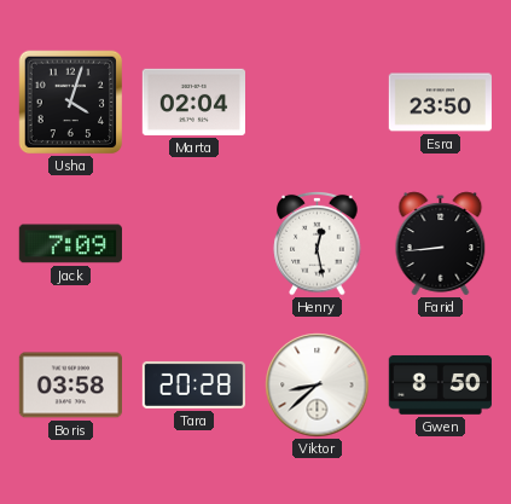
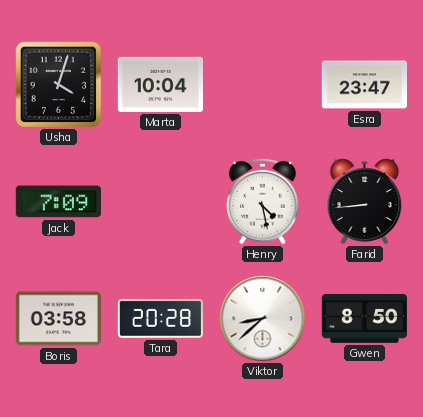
Marta: 02:04 -> 10:04
Esra: 23:50 -> 23:47
Henry: 12:28 -> 4:28
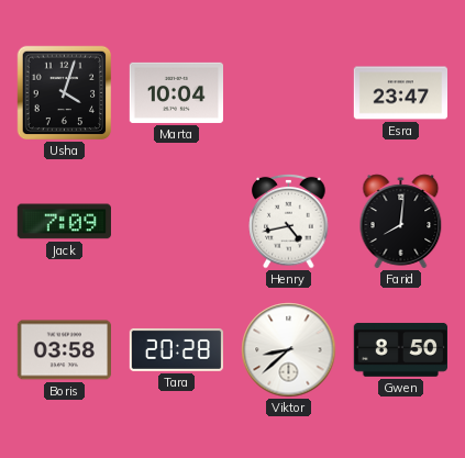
Henry: 4:28 -> 4:43
Farid: 8:44 -> 8:01
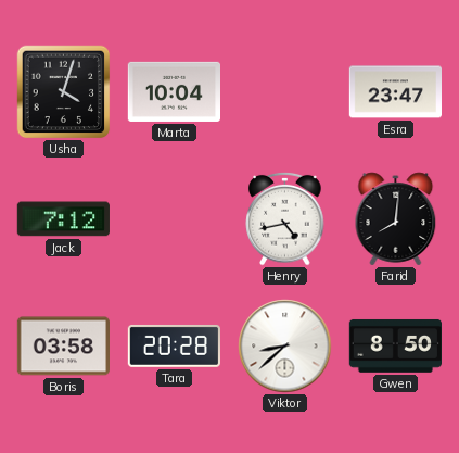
Jack: 7:09 -> 7:12
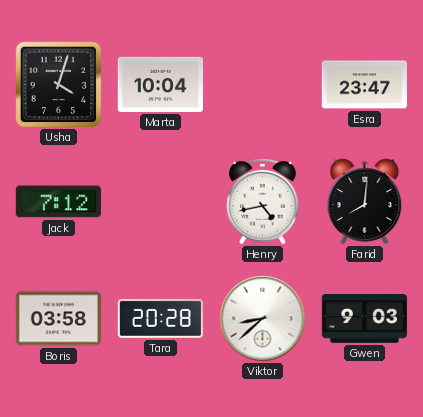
Gwen: 8:50 -> 9:03
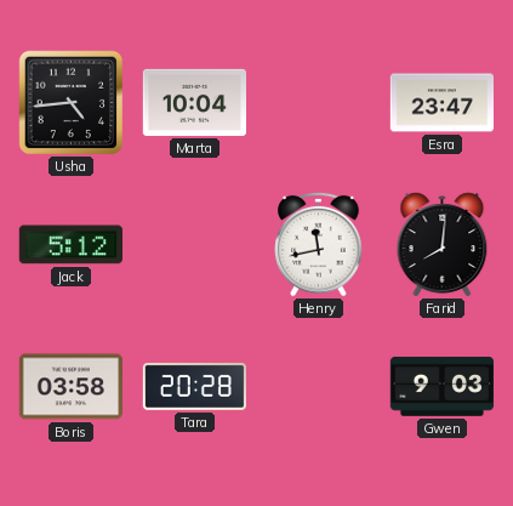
Usha: 4:03 -> 4:44
Jack: 7:12 -> 5:12
Henry: 4:43 -> 11:43
Viktor: 8:38 -> none
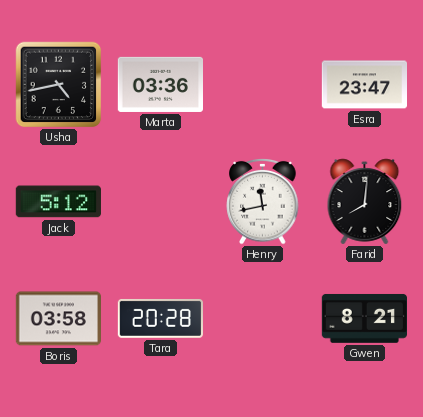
Usha: 4:44 -> 4:43
Marta: 10:04 -> 03:36
Gwen: 9:03 -> 8:21
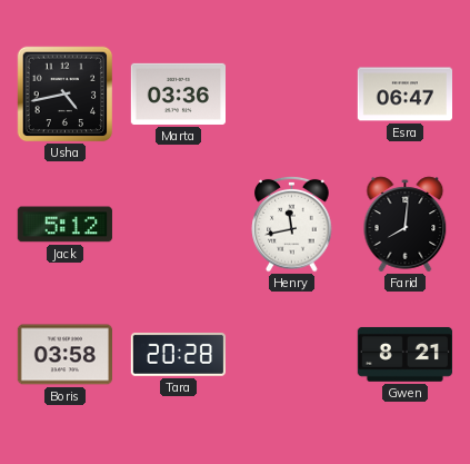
Esra: 23:47 -> 06:47
